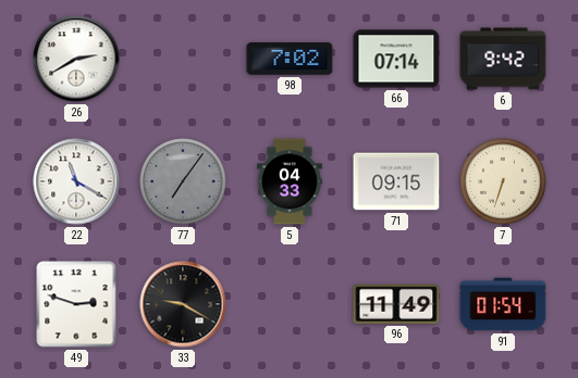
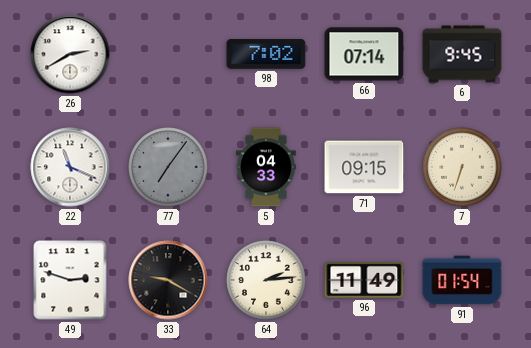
6: 9:42 -> 9:45
22: 11:20 -> 11:19
64: none -> 2:14
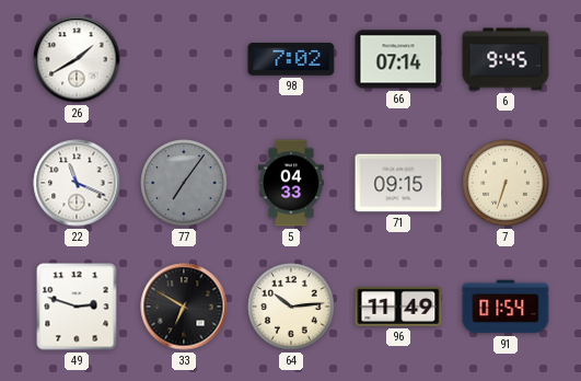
26: 2:40 -> 1:40
33: 9:20 -> 6:50
64: 2:14 -> 10:14
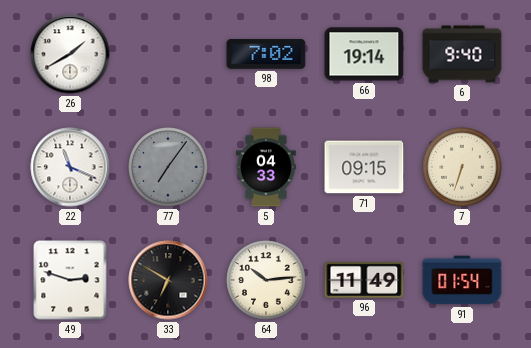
66: 07:14 -> 19:14
6: 9:45 -> 9:40
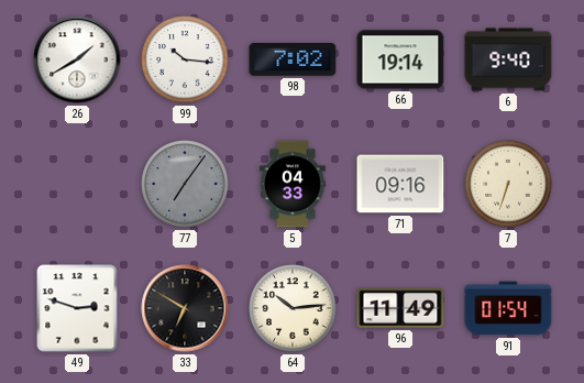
99: none -> 10:16
22: 11:19 -> none
71: 09:15 -> 09:16
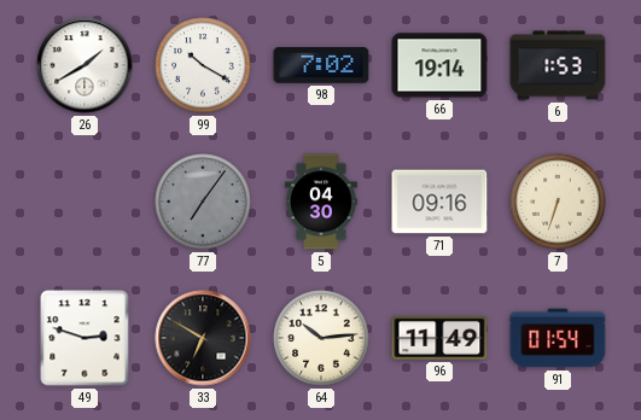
99: 10:16 -> 10:20
6: 9:40 -> 1:53
5: 04:33 -> 04:30
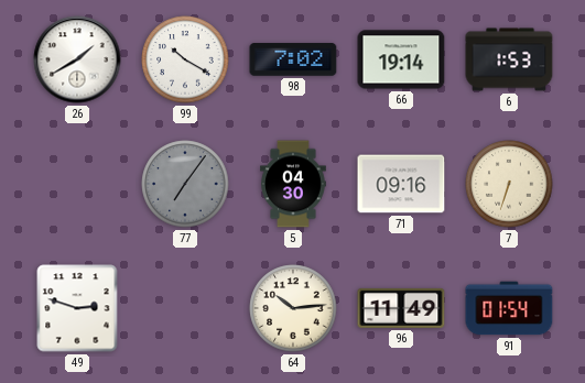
33: 6:50 -> none
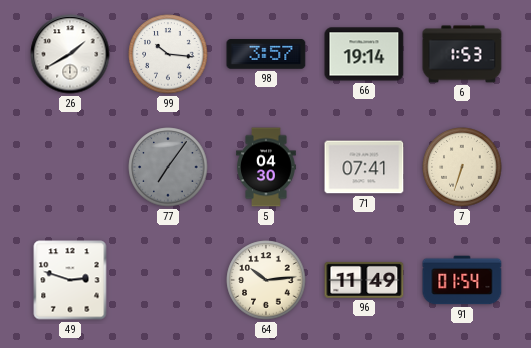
99: 10:20 -> 10:16
98: 7:02 -> 3:57
71: 09:16 -> 07:41
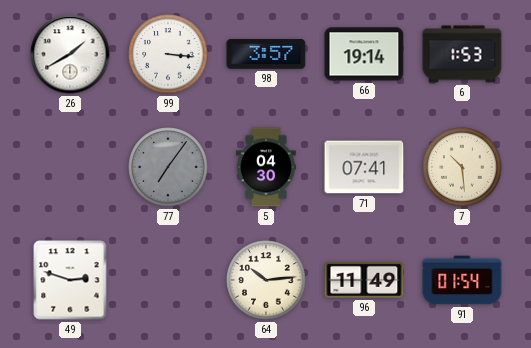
99: 10:16 -> 3:16
7: 6:33 -> 10:29
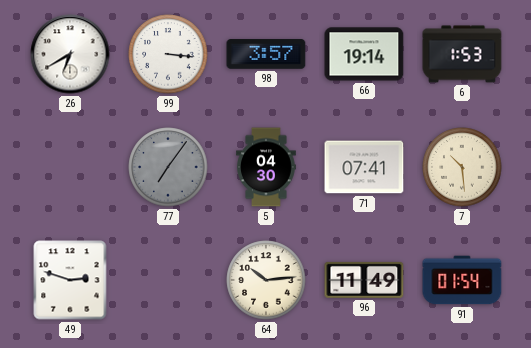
26: 1:40 -> 6:40
